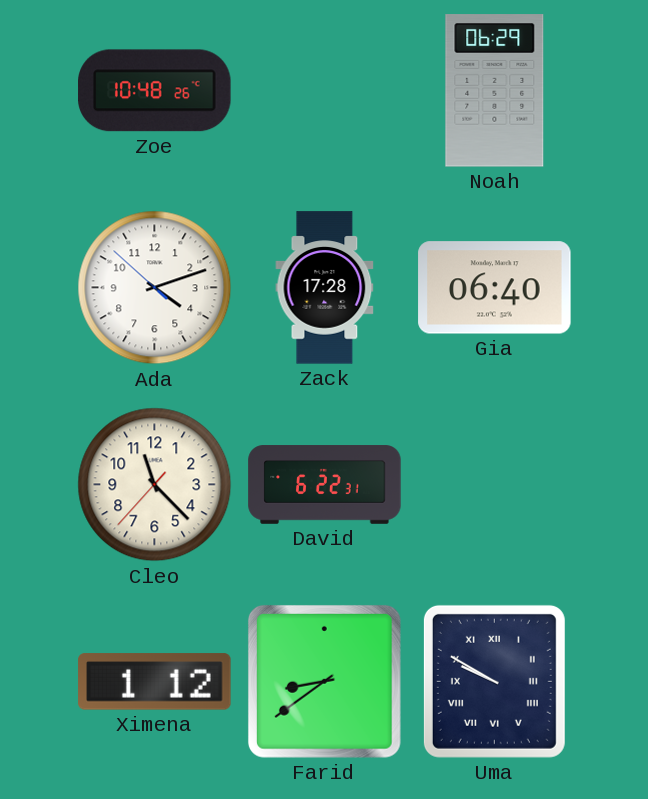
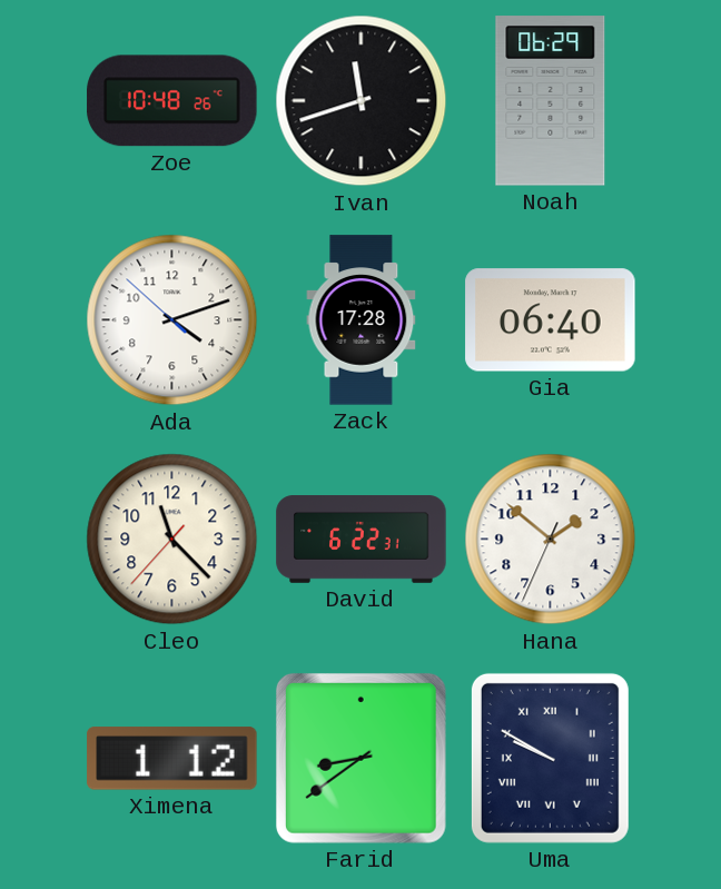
Ivan: none -> 11:42
Hana: none -> 1:51
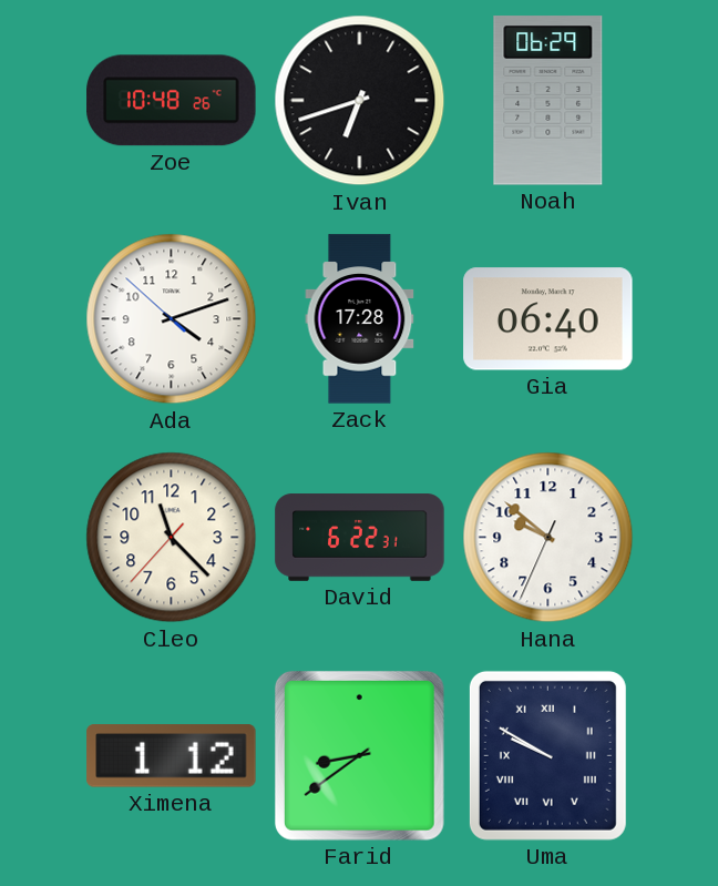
Ivan: 11:42 -> 6:42
Hana: 1:51 -> 9:51
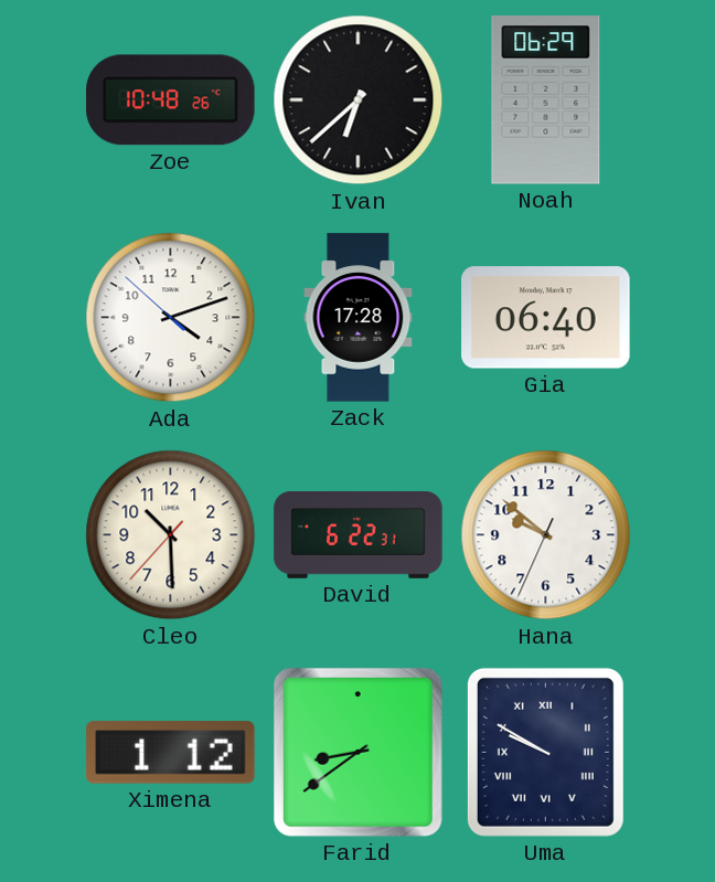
Ivan: 6:42 -> 6:38
Cleo: 11:22 -> 10:29
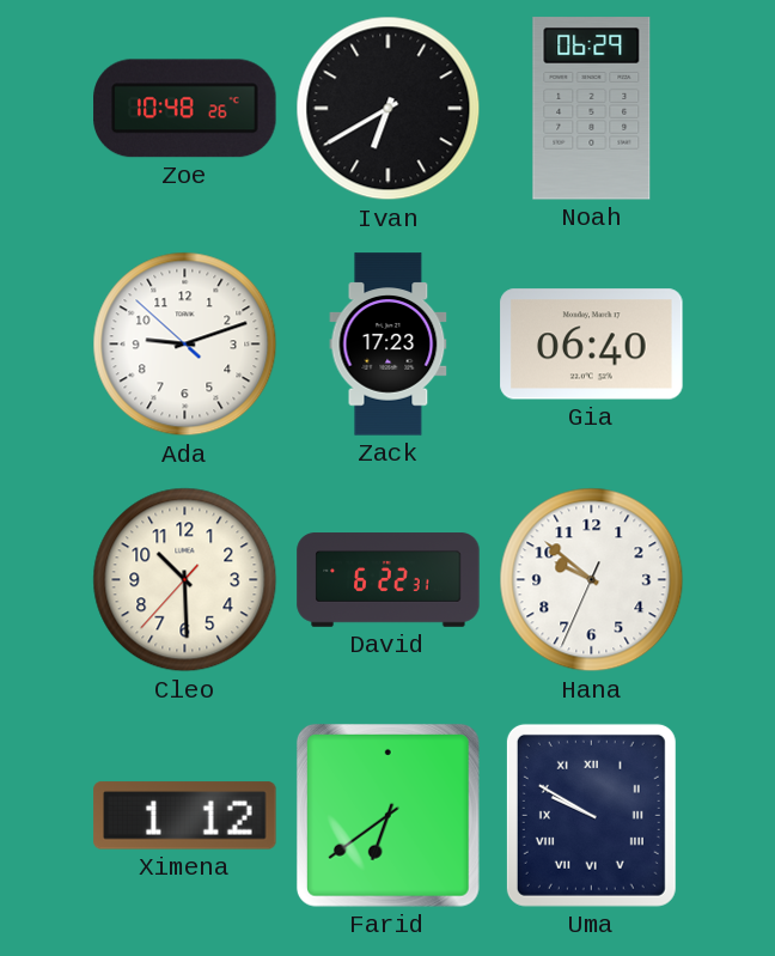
Ivan: 6:38 -> 6:40
Ada: 4:11 -> 9:11
Zack: 17:28 -> 17:23
Farid: 8:39 -> 6:39
